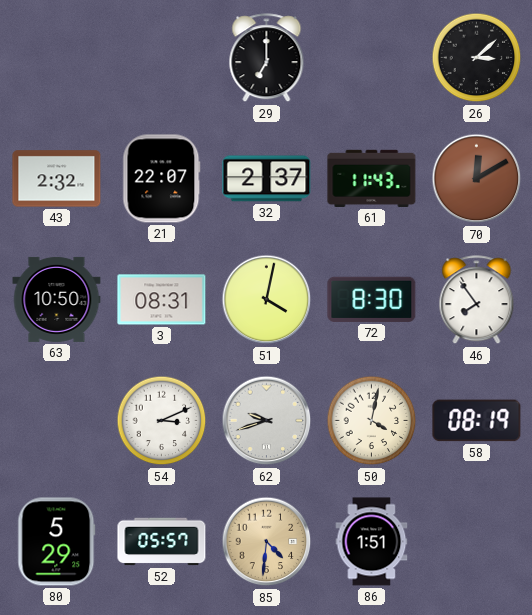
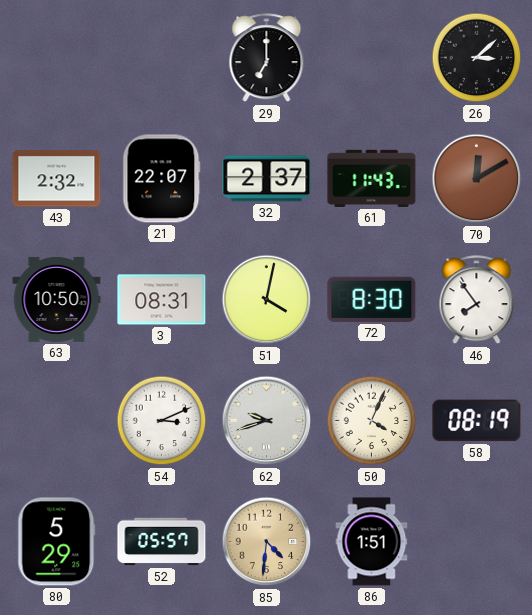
50: 4:02 -> 4:04
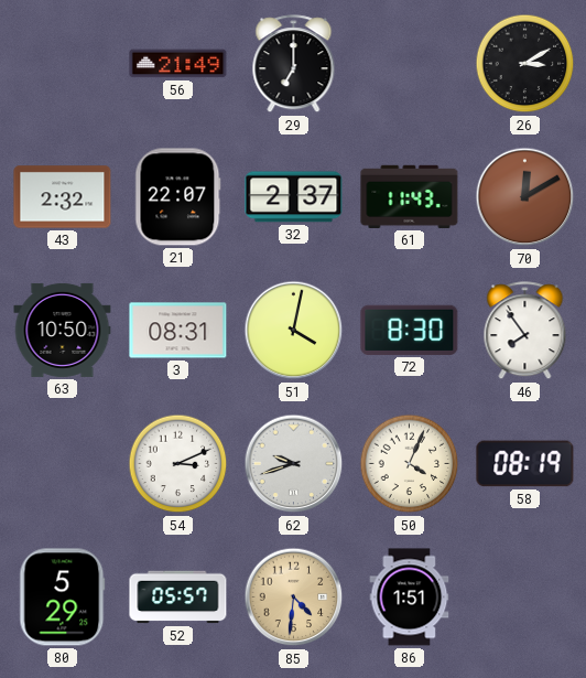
56: none -> 21:49
26: 3:08 -> 3:10
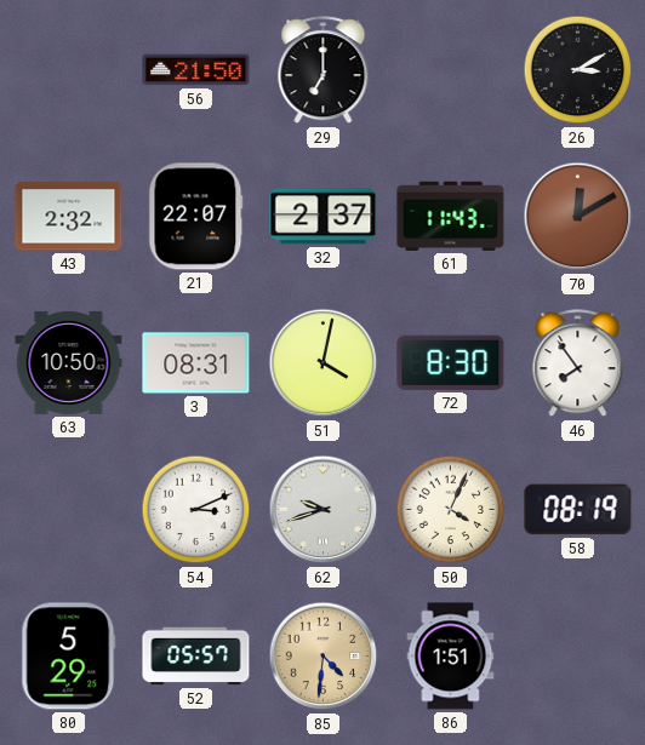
56: 21:49 -> 21:50
